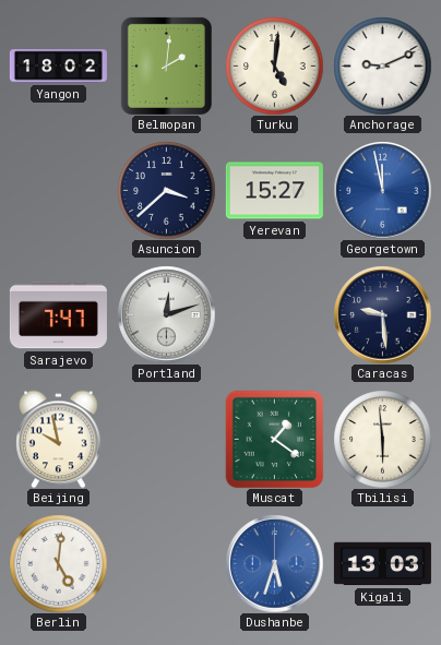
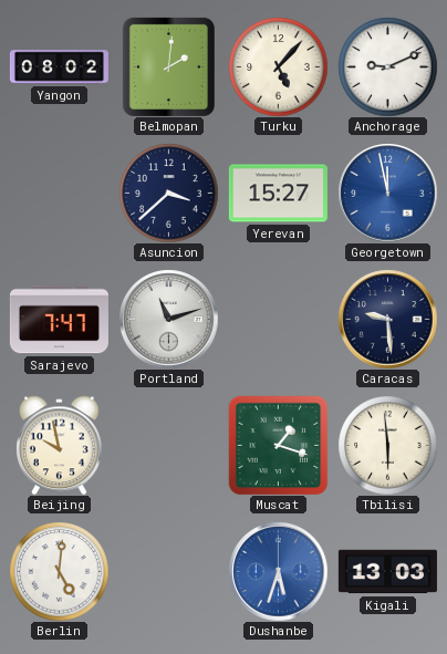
Yangon: 18:02 -> 08:02
Turku: 5:01 -> 5:07
Portland: 12:12 -> 11:12
Muscat: 1:21 -> 1:18
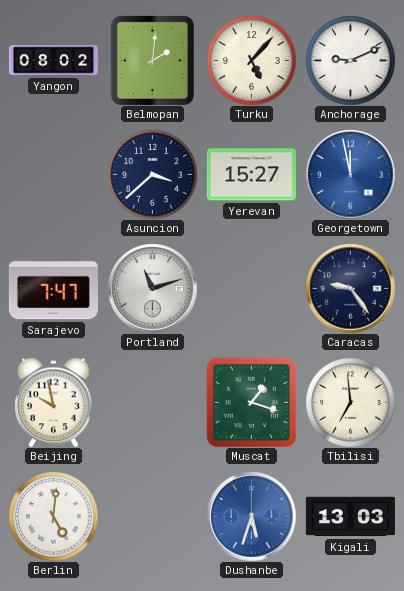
Caracas: 9:29 -> 9:24
Tbilisi: 5:59 -> 6:59
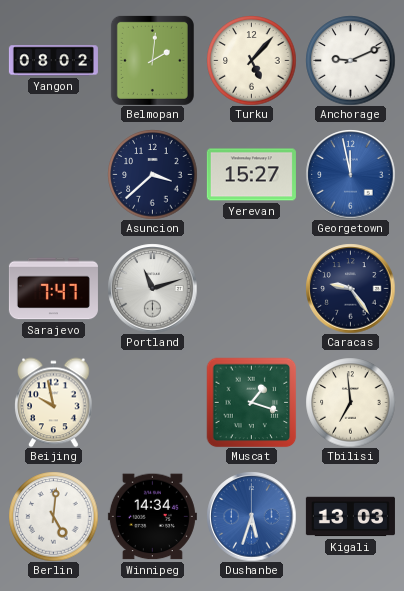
Winnipeg: none -> 14:34
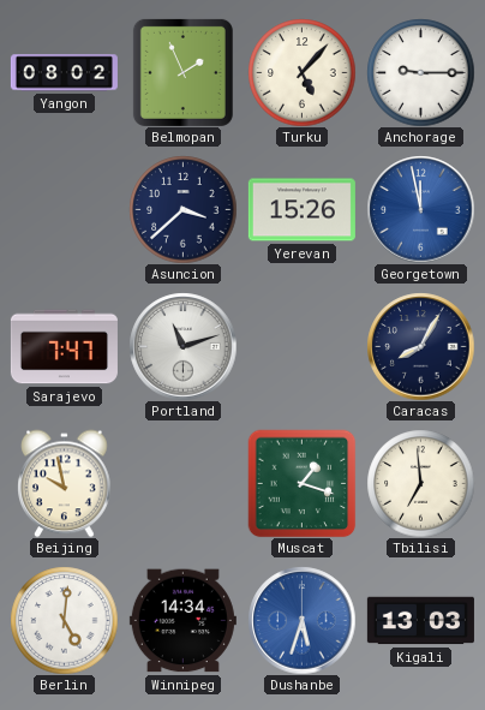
Belmopan: 2:01 -> 1:56
Anchorage: 9:11 -> 9:15
Yerevan: 15:27 -> 15:26
Caracas: 9:24 -> 8:05
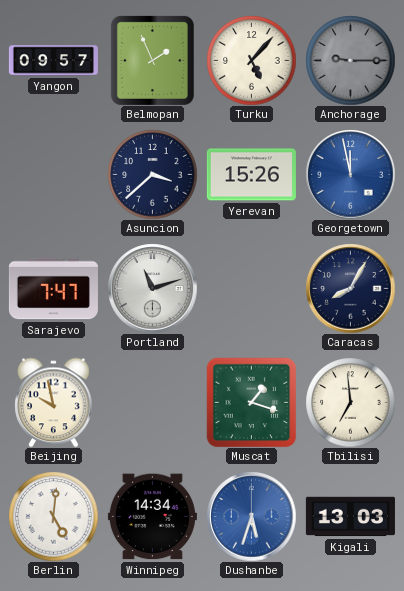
Yangon: 08:02 -> 09:57
Anchorage dial: white -> grey
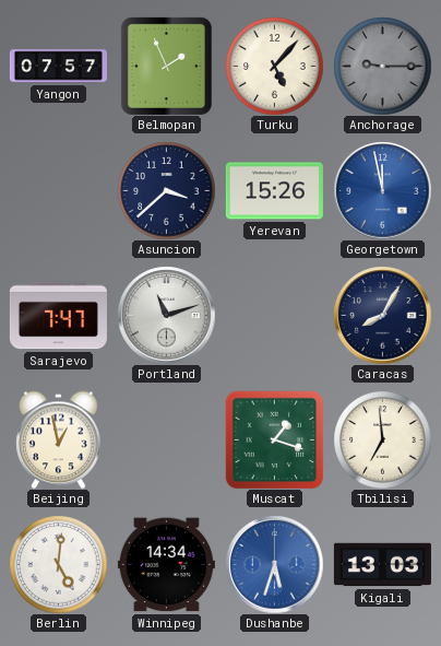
Yangon: 09:57 -> 07:57
Beijing: 9:58 -> 12:58
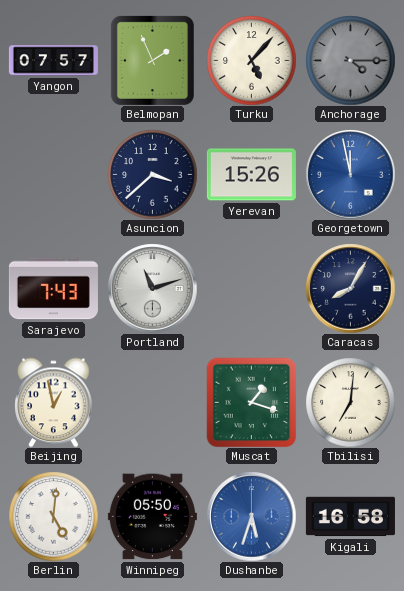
Anchorage: 9:15 -> 4:15
Sarajevo: 7:47 -> 7:43
Tbilisi: 6:59 -> 7:01
Winnipeg: 14:34 -> 05:50
Kigali: 13:03 -> 16:58
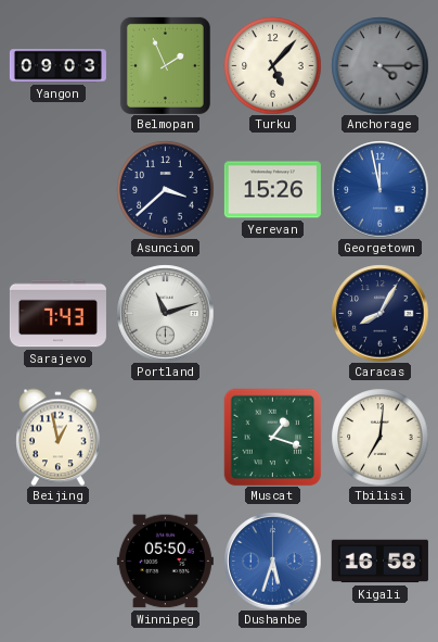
Yangon: 07:57 -> 09:03
Berlin: 5:01 -> none
